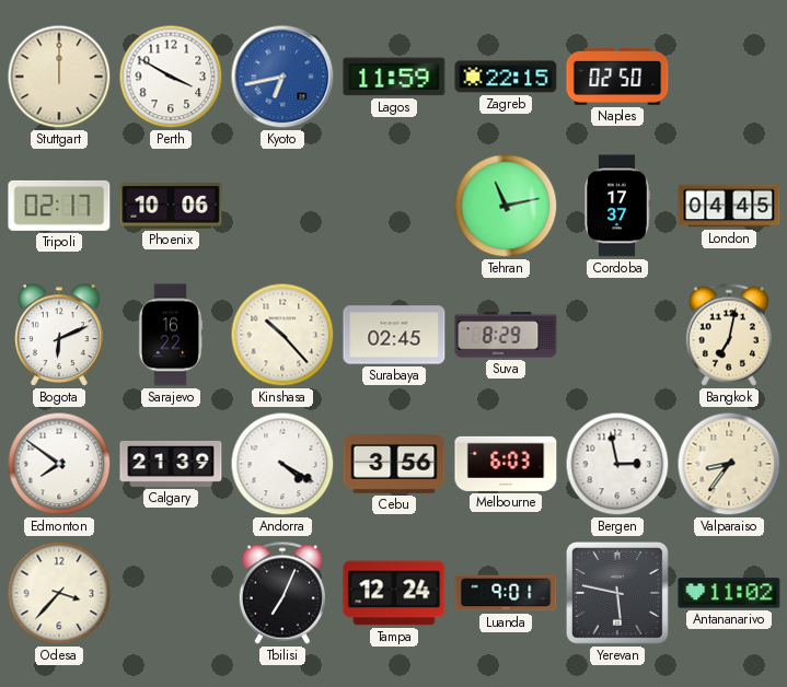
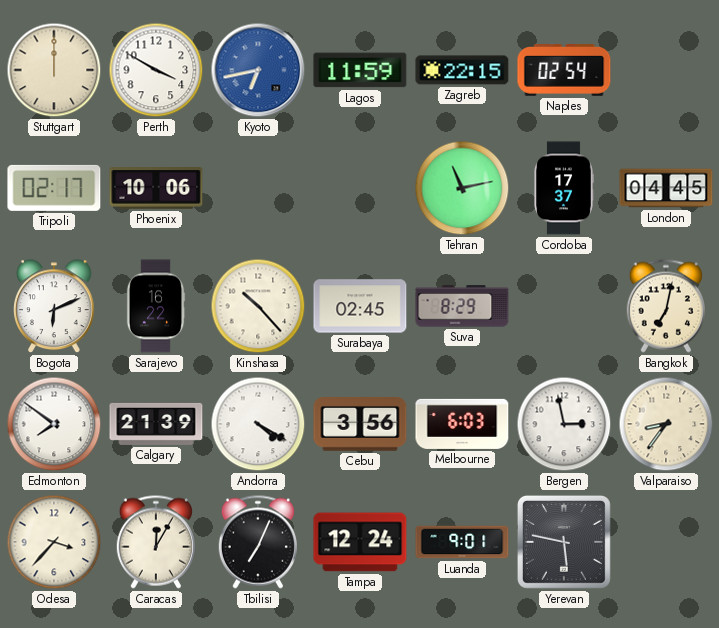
Naples: 02:50 -> 02:54
Caracas: none -> 12:05
Antananarivo: 11:02 -> none
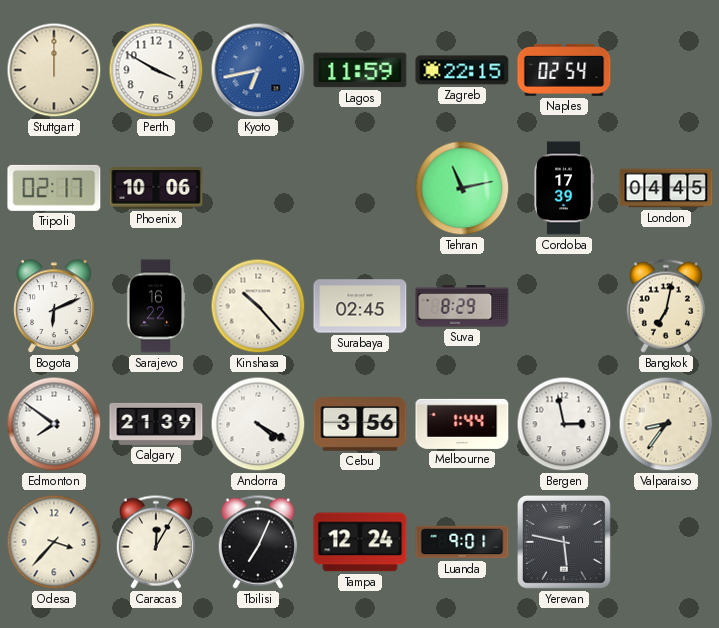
Cordoba: 17:37 -> 17:39
Melbourne: 6:03 -> 1:44
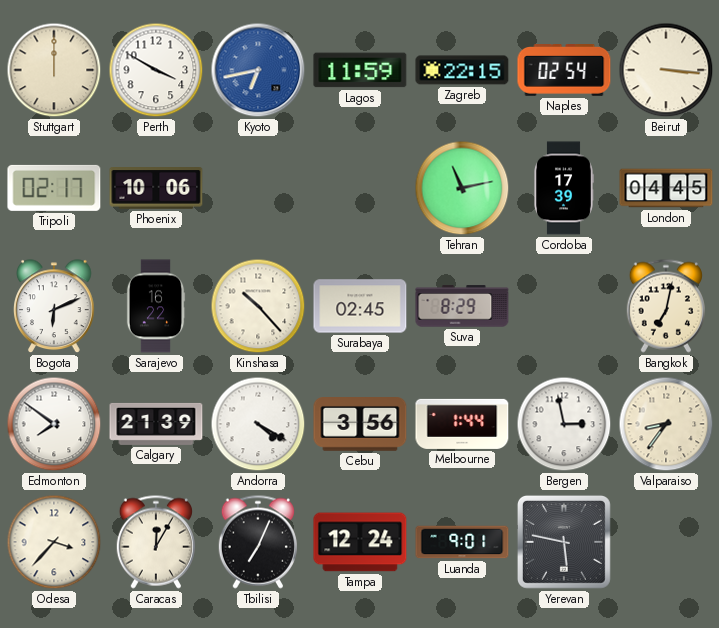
Beirut: none -> 3:16
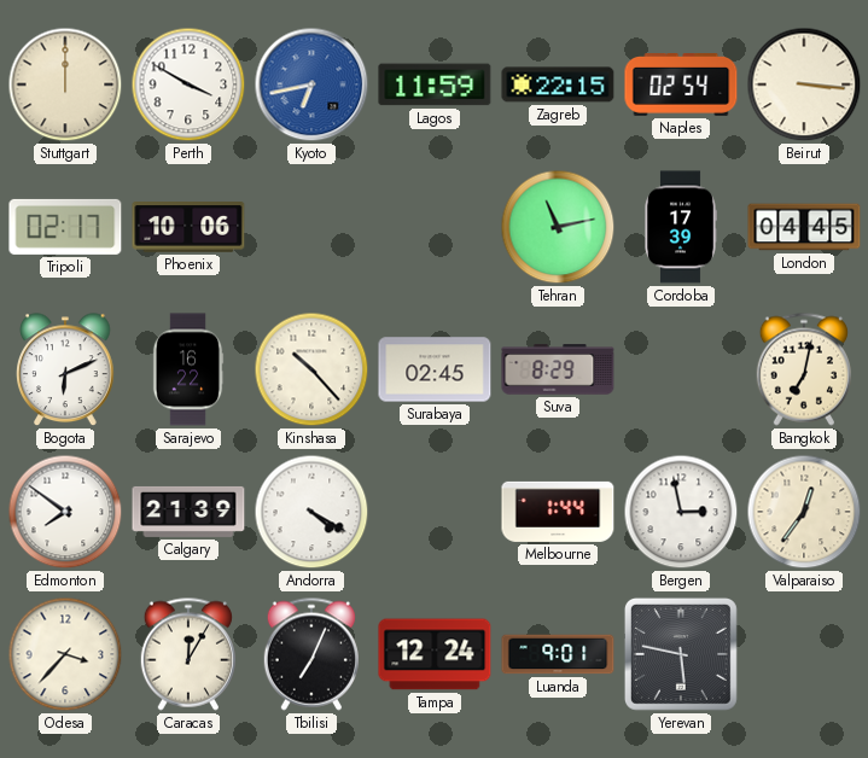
Cebu: 3:56 -> none
Valparaiso: 8:36 -> 12:36
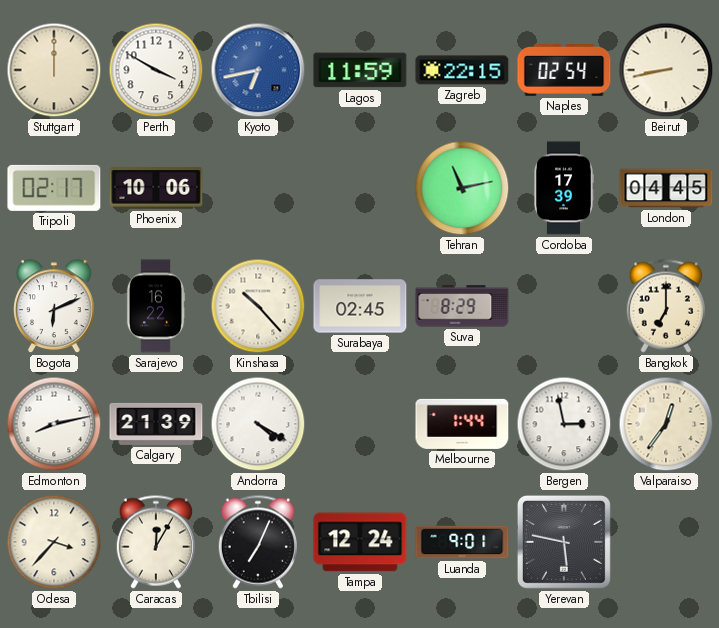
Beirut: 3:16 -> 8:43
Bangkok: 7:02 -> 7:00
Edmonton: 7:51 -> 8:13
